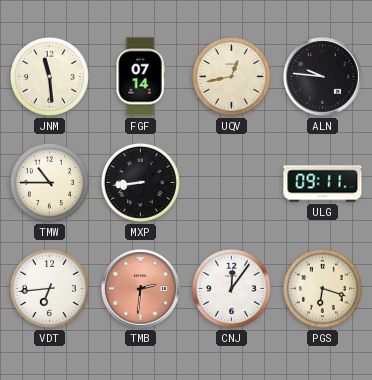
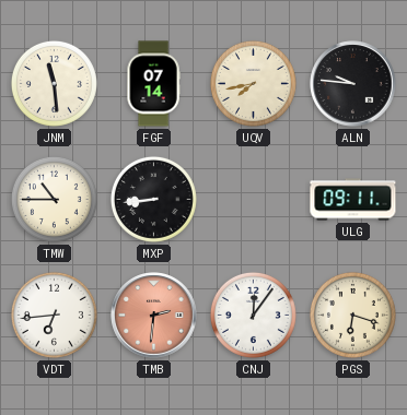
UQV: 12:43 -> 7:43
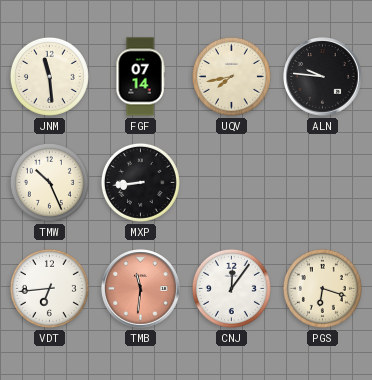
TMW: 10:45 -> 10:26
ULG: 09:11 -> none
TMB: 2:31 -> 11:31
